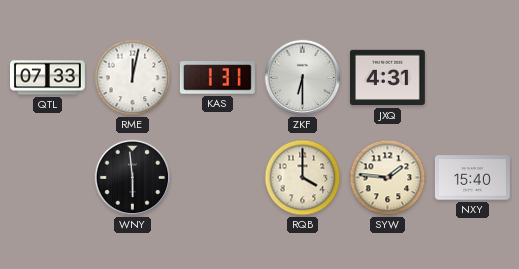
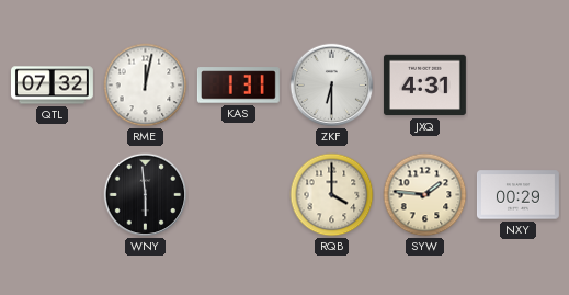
QTL: 07:33 -> 07:32
NXY: 15:40 -> 00:29
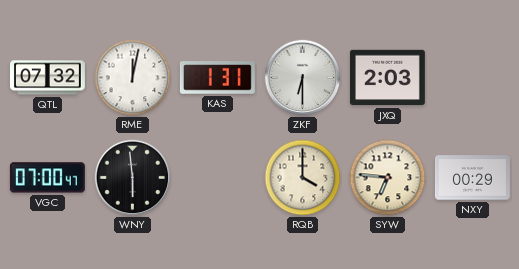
JXQ: 4:31 -> 2:03
VGC: none -> 07:00
SYW: 1:46 -> 6:46
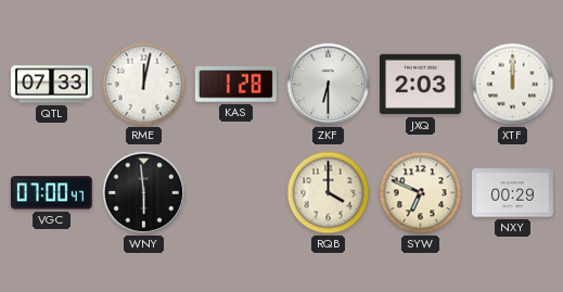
QTL: 07:32 -> 07:33
KAS: 1:31 -> 1:28
XTF: none -> 12:00
SYW: 6:46 -> 6:49
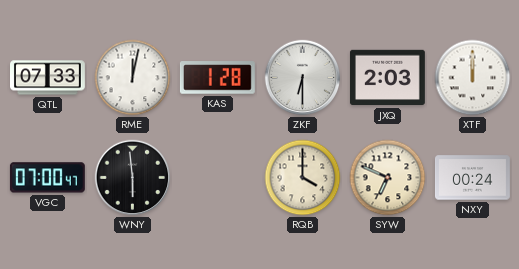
NXY: 00:29 -> 00:24
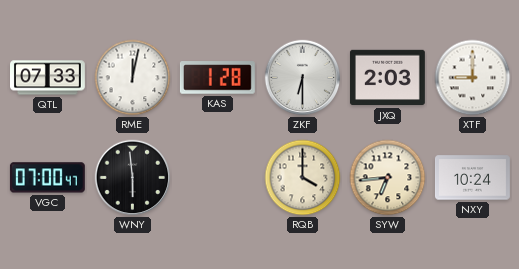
XTF: 12:00 -> 9:00
SYW: 6:49 -> 6:44
NXY: 00:24 -> 10:24
